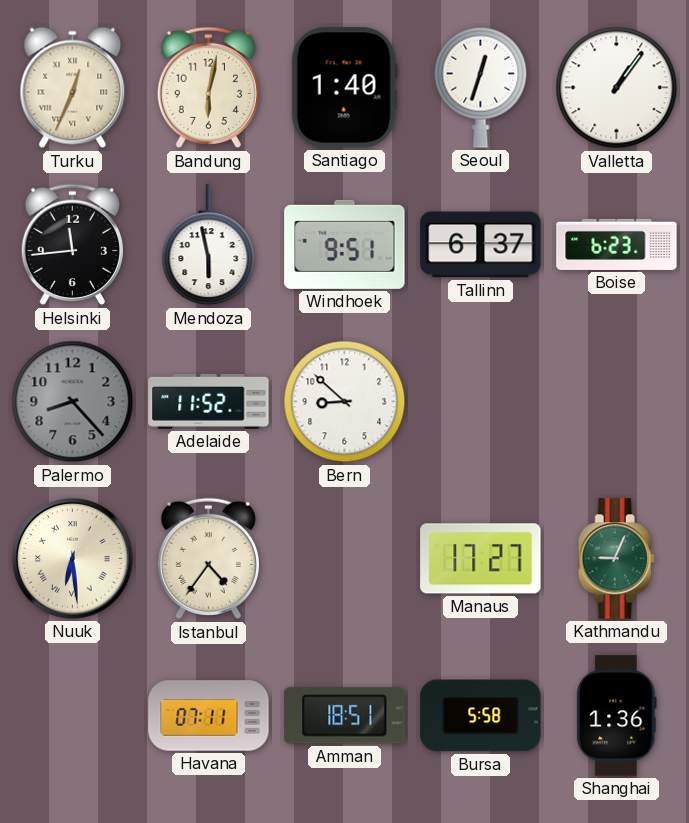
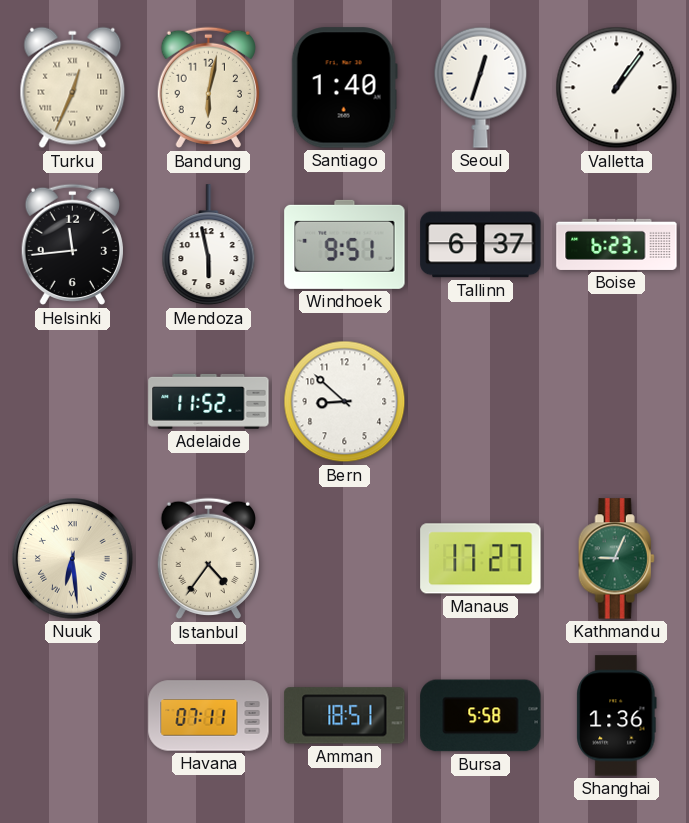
Palermo: 8:23 -> none
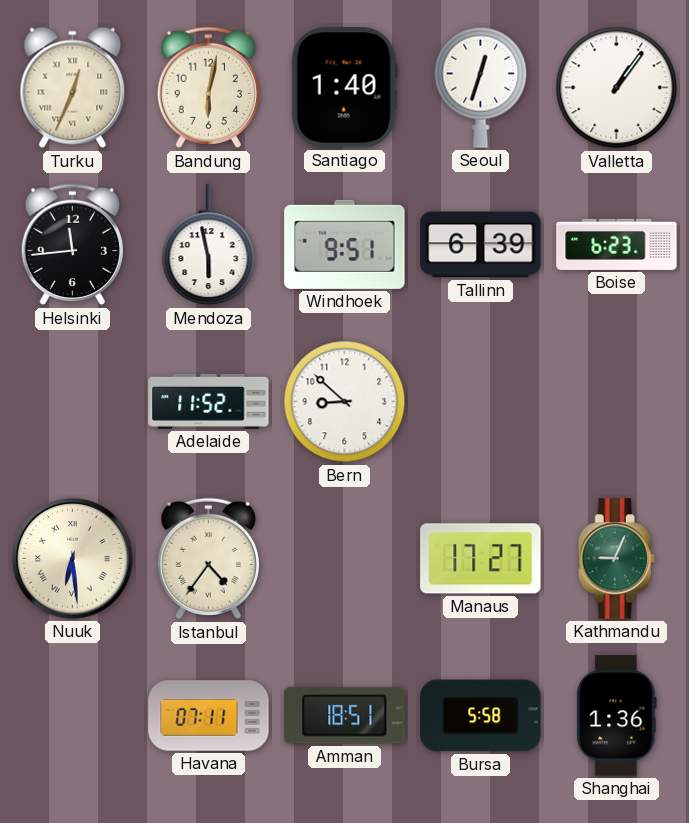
Tallinn: 6:37 -> 6:39
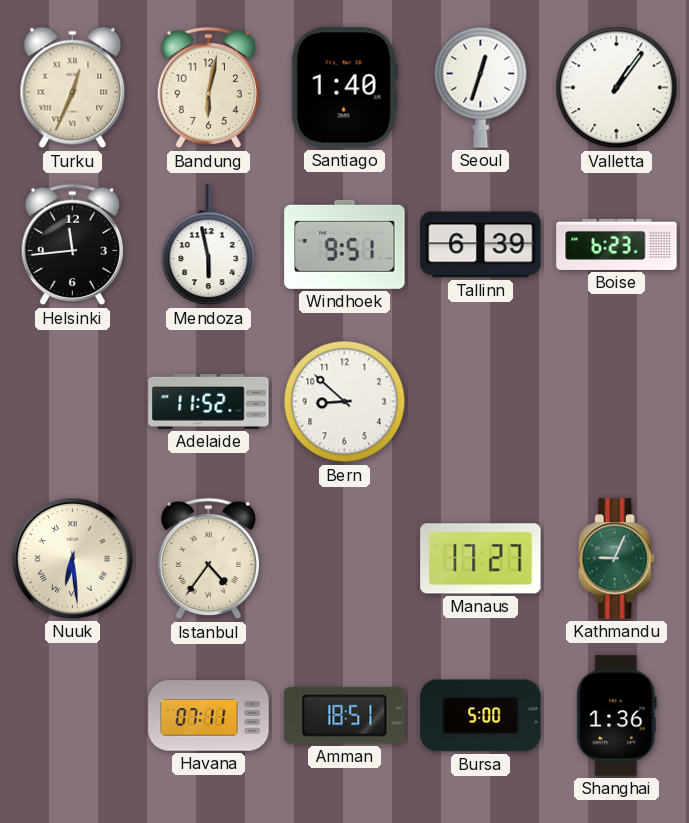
Bursa: 5:58 -> 5:00
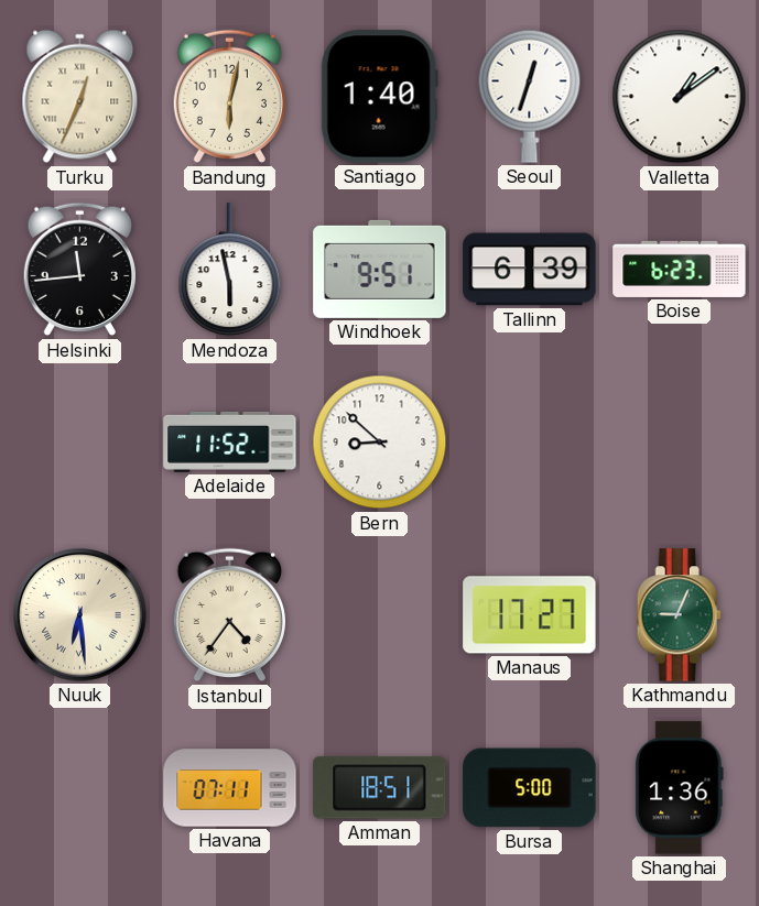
Valletta: 1:06 -> 1:09
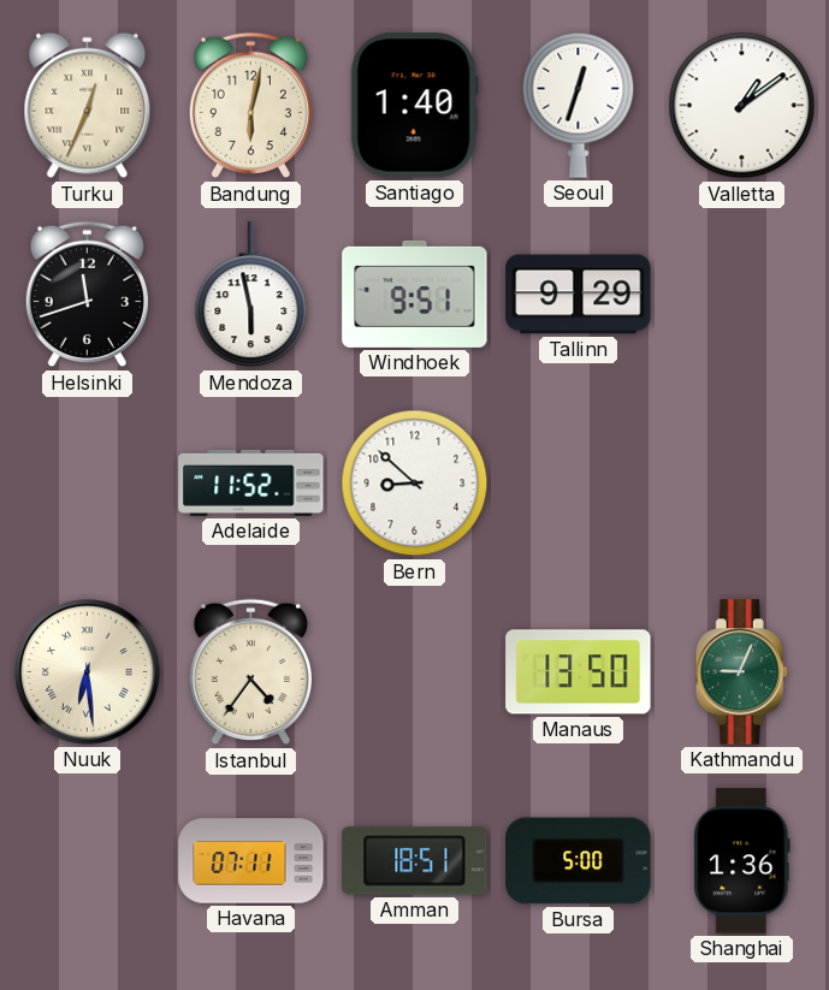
Helsinki: 11:44 -> 11:42
Tallinn: 6:39 -> 9:29
Boise: 6:23 -> none
Manaus: 17:27 -> 13:50
